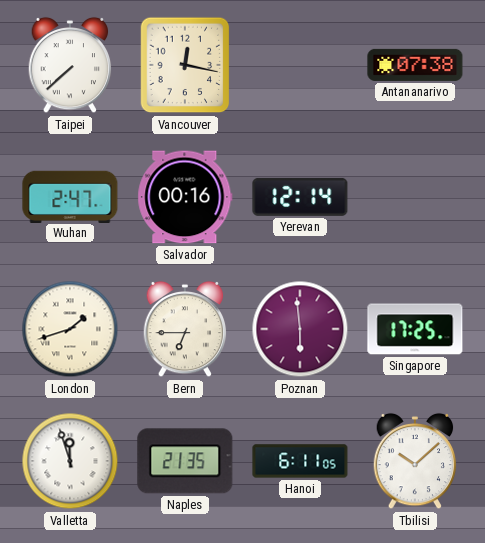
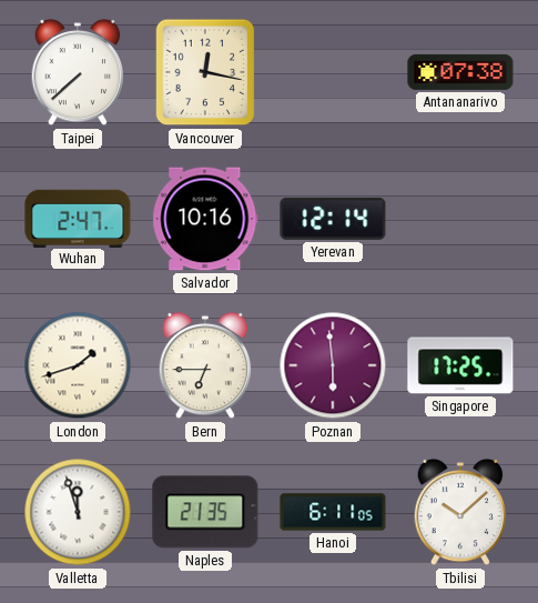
Salvador: 00:16 -> 10:16
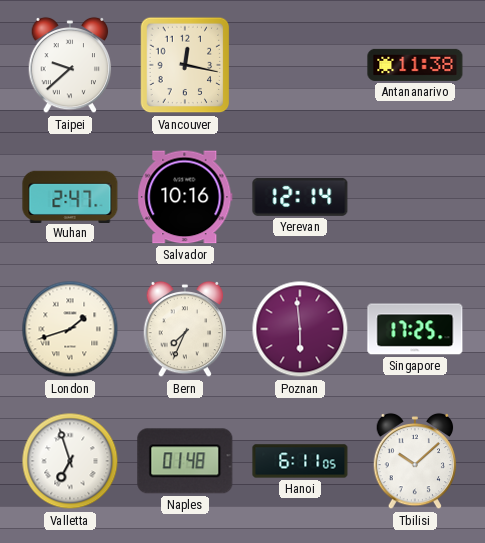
Taipei: 7:38 -> 9:38
Antananarivo: 07:38 -> 11:38
Bern: 6:45 -> 7:34
Valletta: 11:57 -> 6:57
Naples: 21:35 -> 01:48
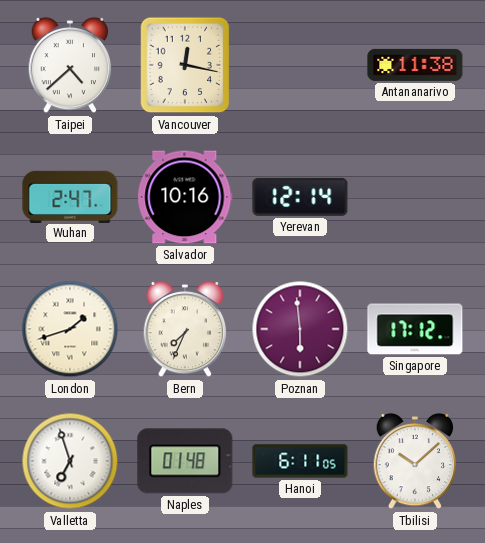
Taipei: 9:38 -> 4:38
Singapore: 17:25 -> 17:12
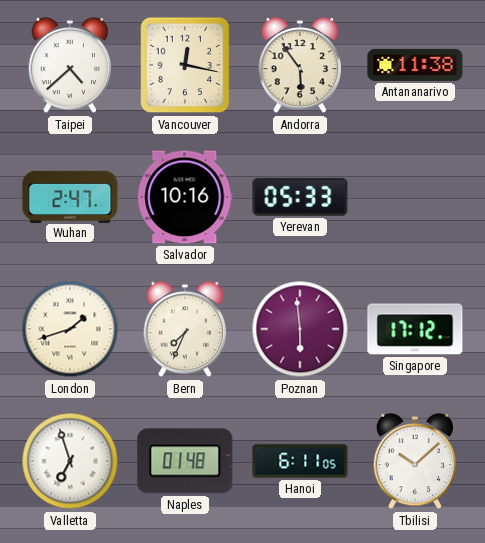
Andorra: none -> 5:54
Yerevan: 12:14 -> 05:33
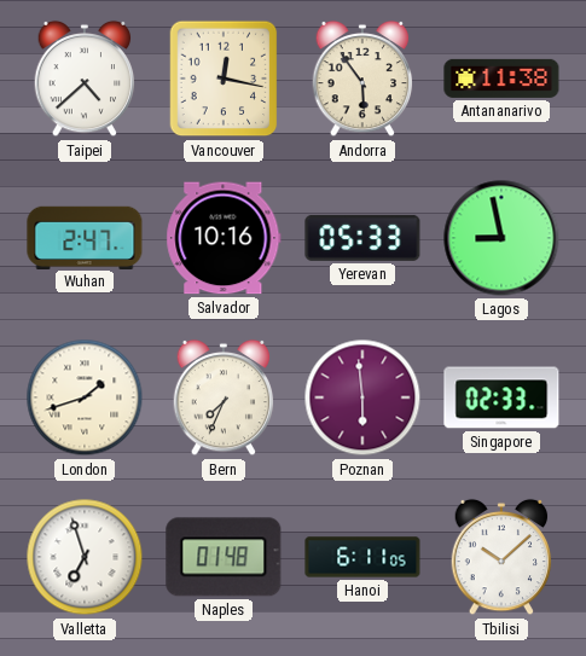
Lagos: none -> 8:58
Singapore: 17:12 -> 02:33
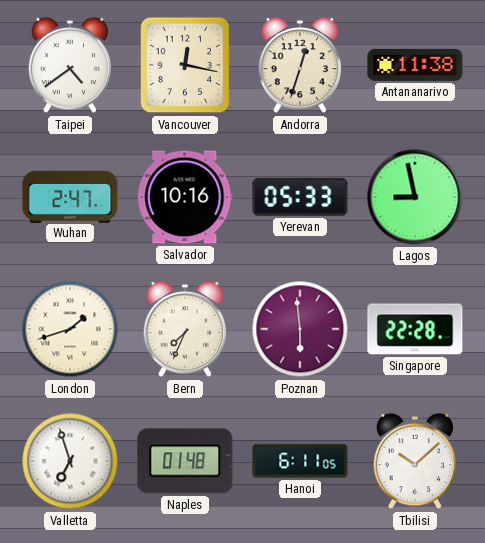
Taipei: 4:38 -> 4:39
Andorra: 5:54 -> 12:33
Singapore: 02:33 -> 22:28
